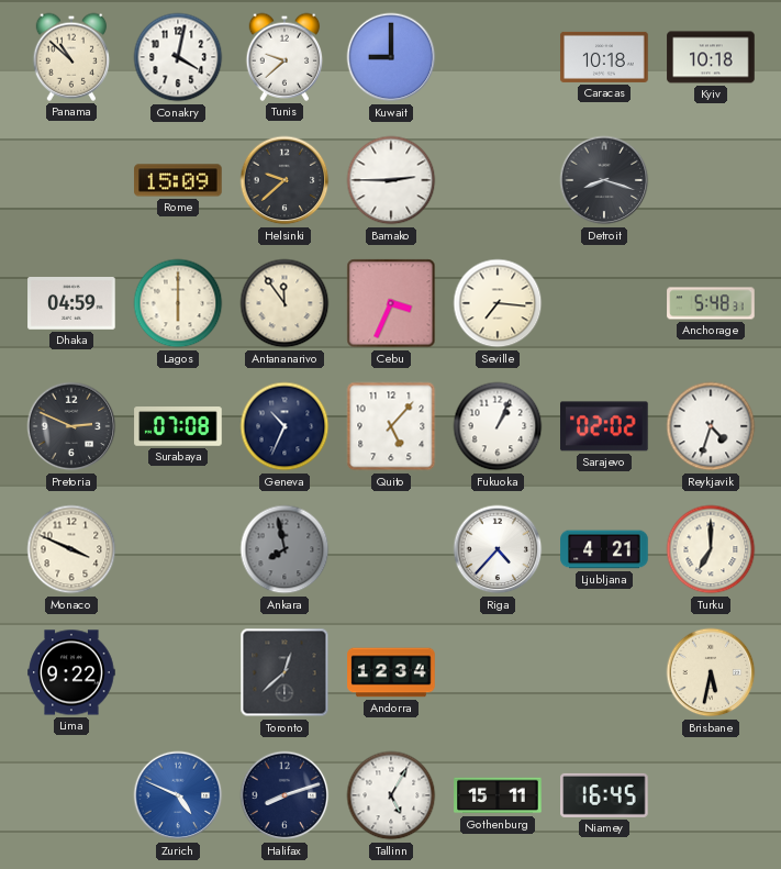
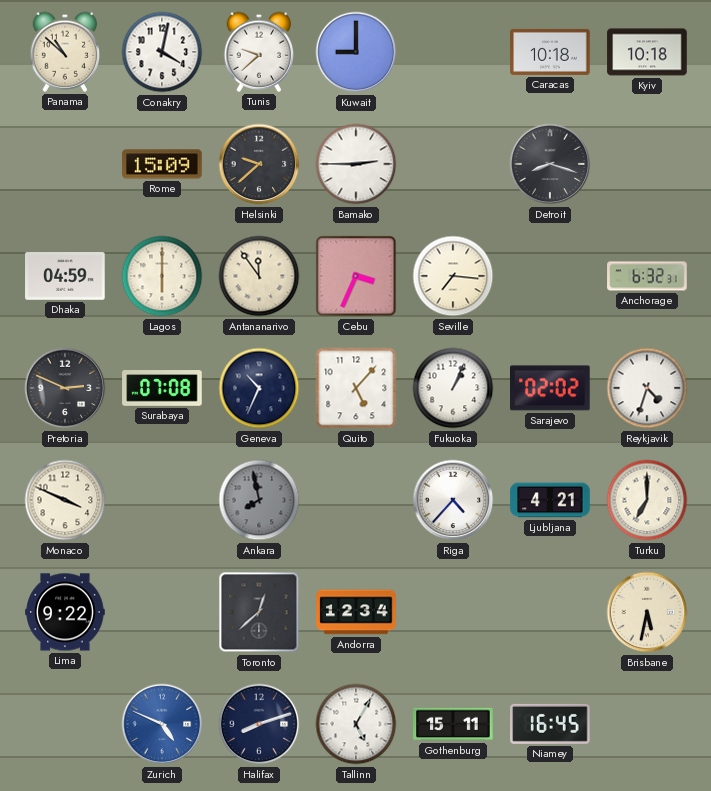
Anchorage: 5:48 -> 6:32
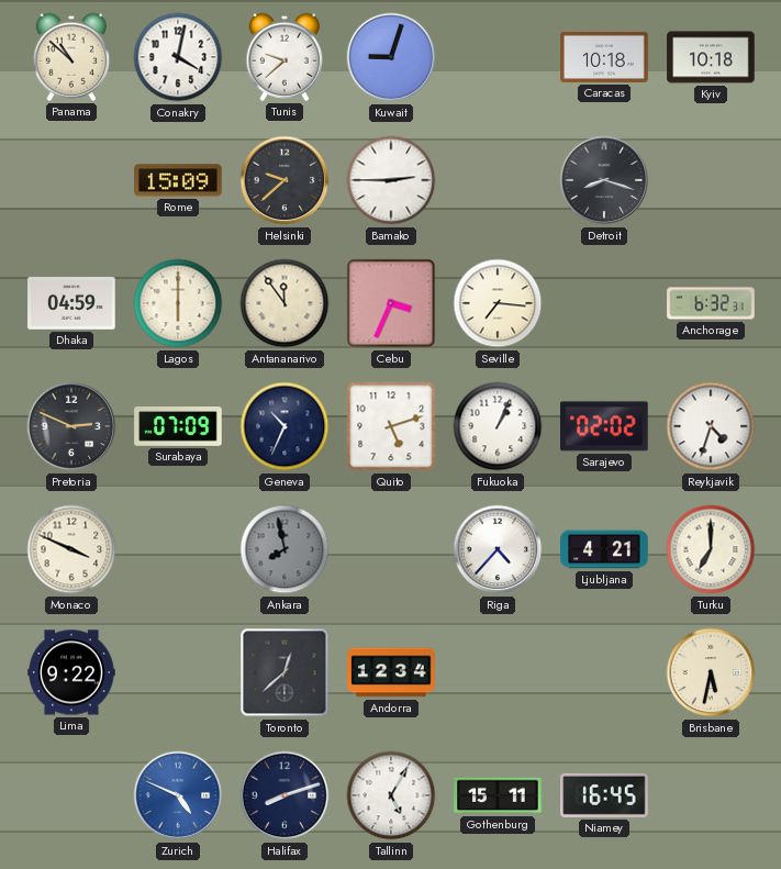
Kuwait: 9:00 -> 9:03
Surabaya: 07:08 -> 07:09
Quito: 5:07 -> 5:12
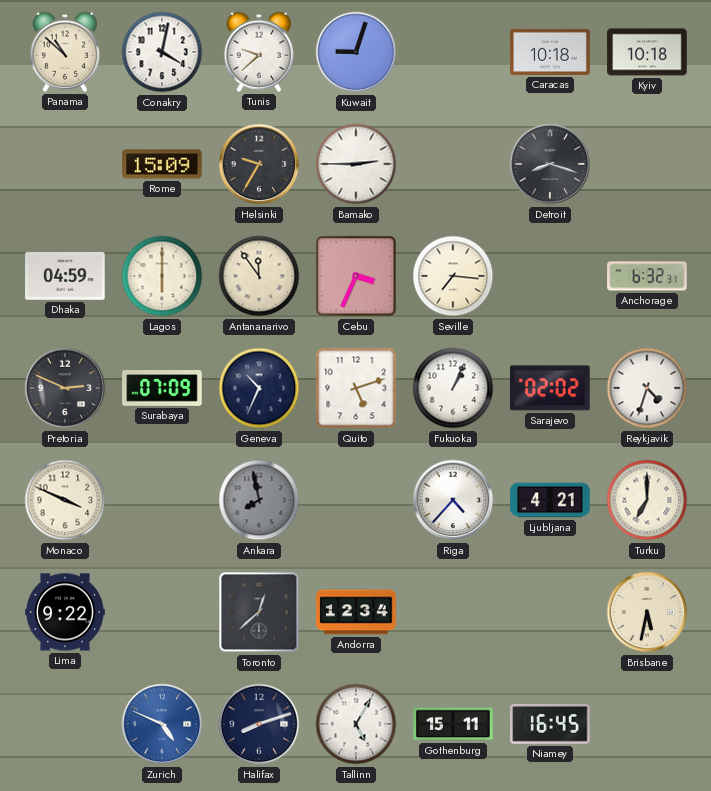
Helsinki: 9:38 -> 9:35
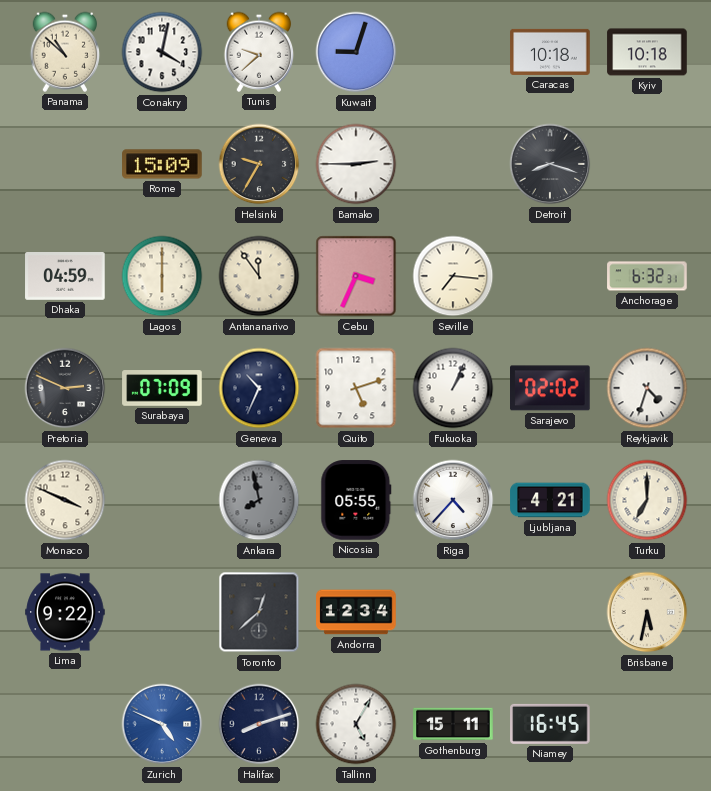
Nicosia: none -> 05:55
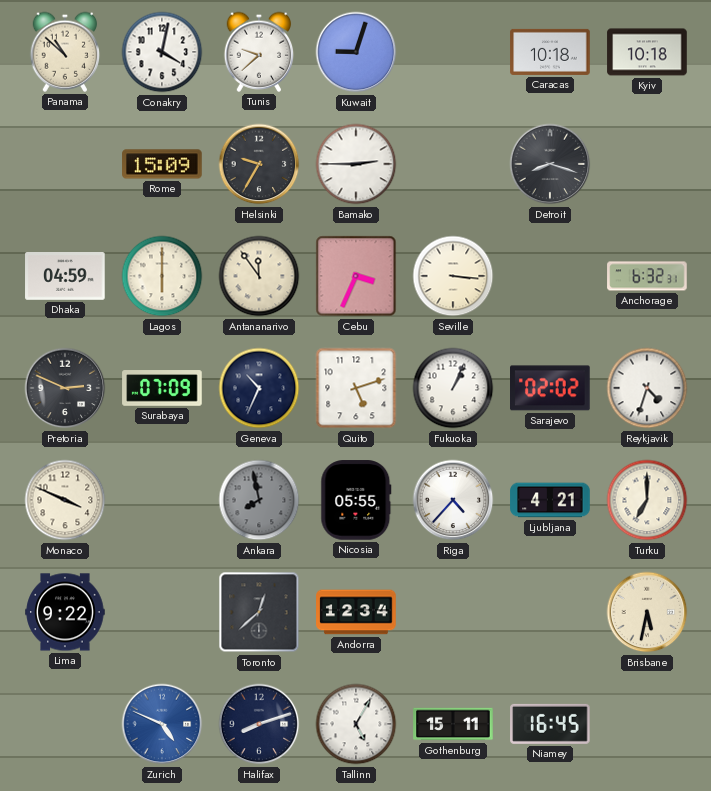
Seville: 7:16 -> 3:16
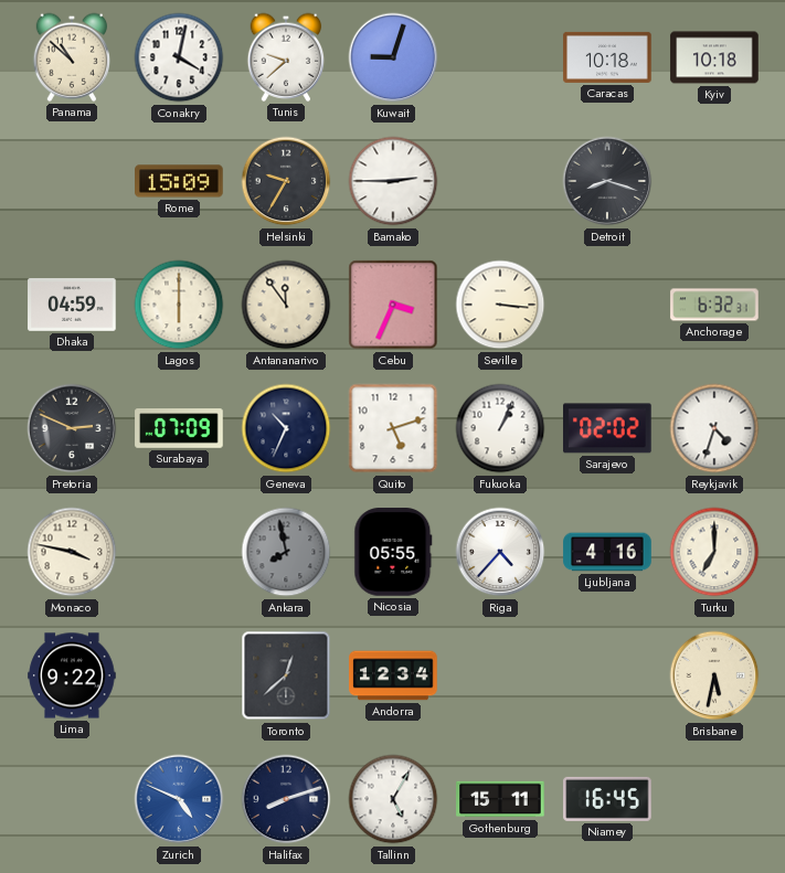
Monaco: 3:49 -> 3:47
Ljubljana: 4:21 -> 4:16
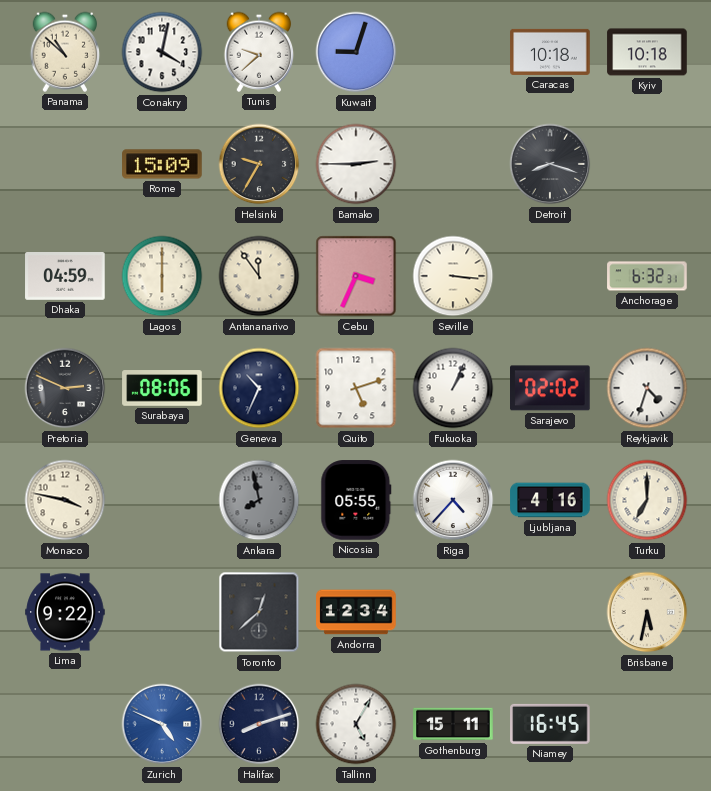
Surabaya: 07:09 -> 08:06
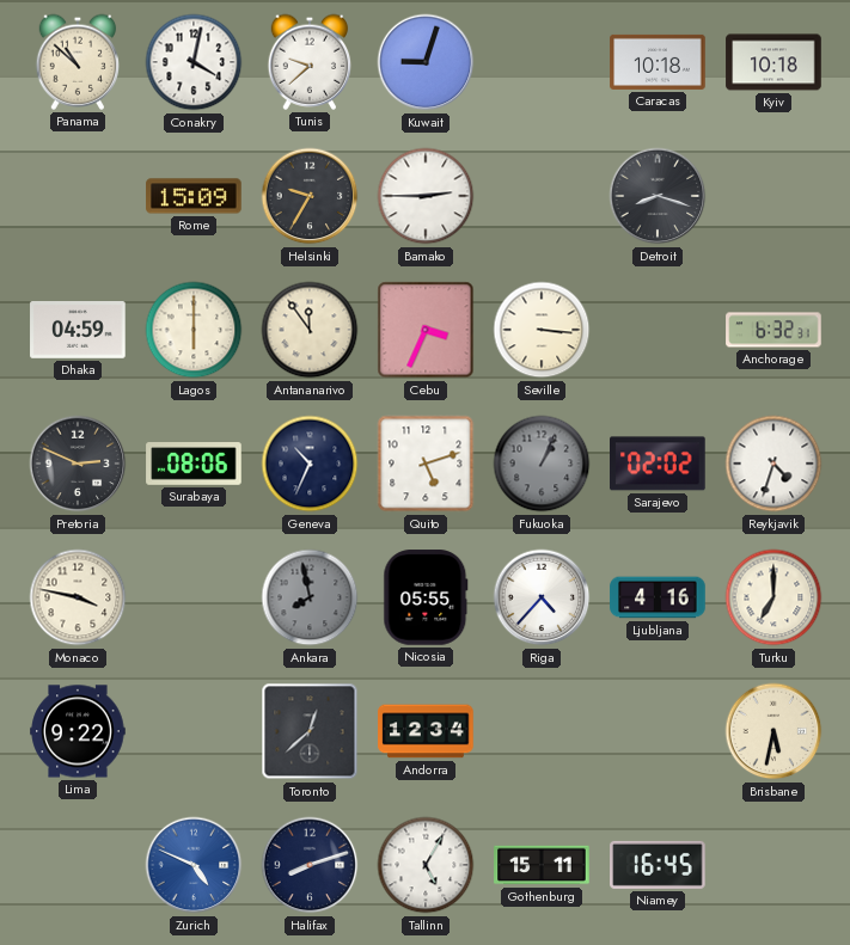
Fukuoka dial: white -> grey
